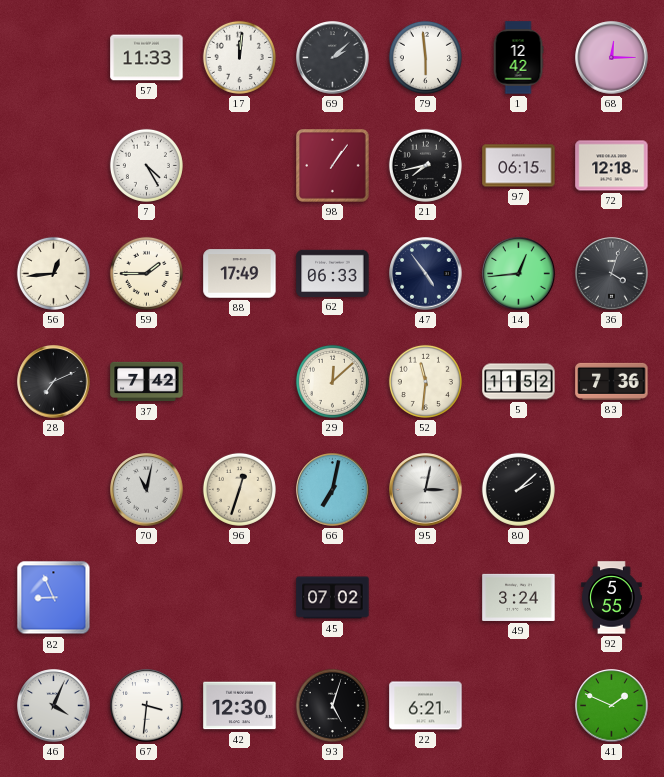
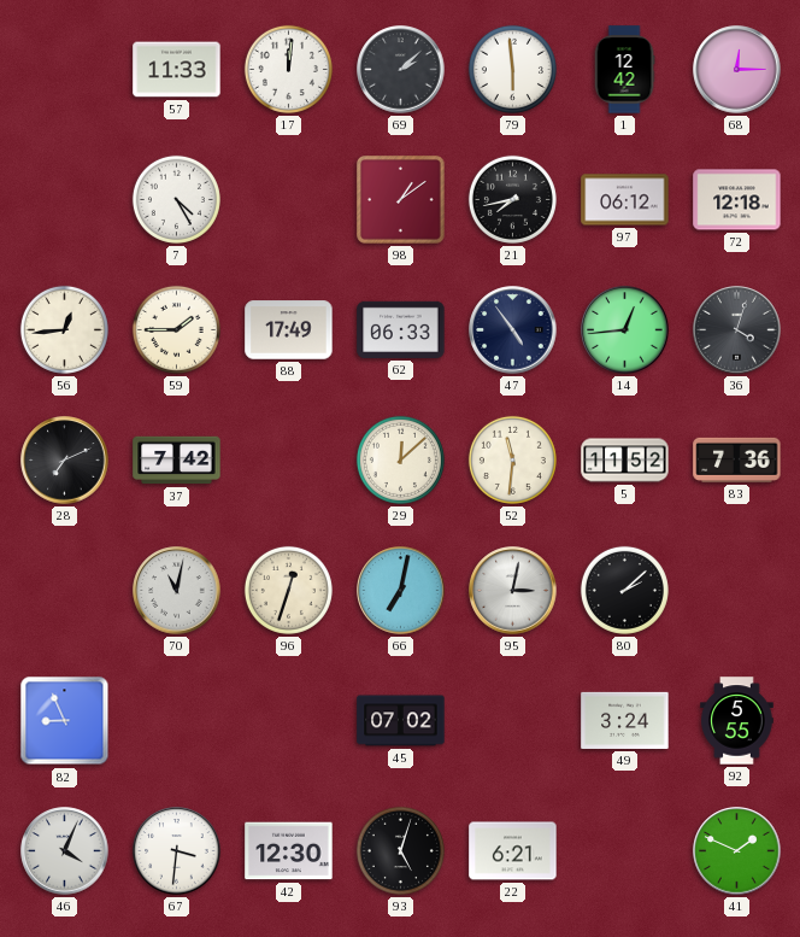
98: 1:06 -> 1:09
97: 06:15 -> 06:12
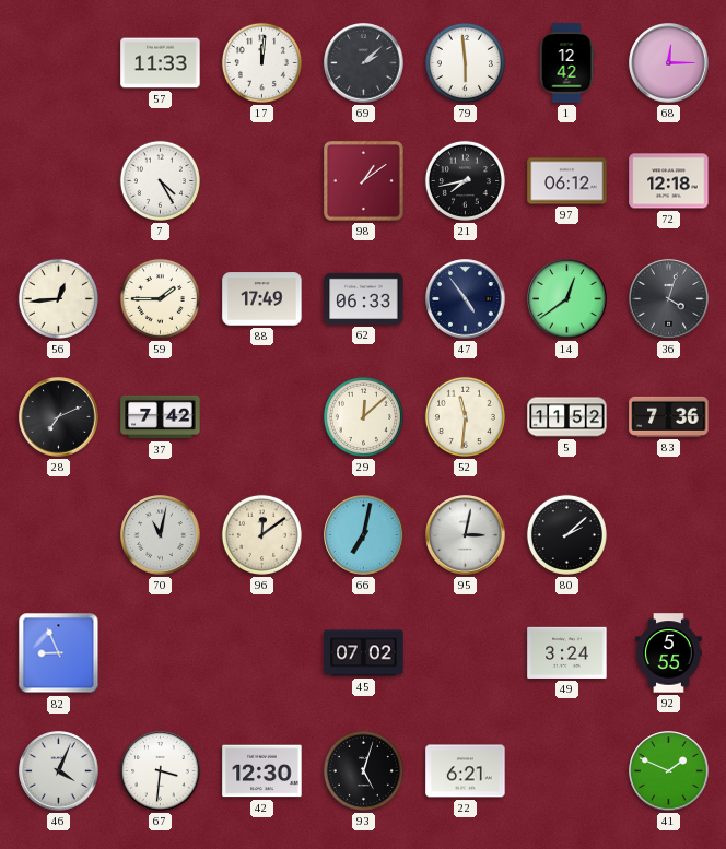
14: 12:44 -> 12:39
96: 12:33 -> 12:09
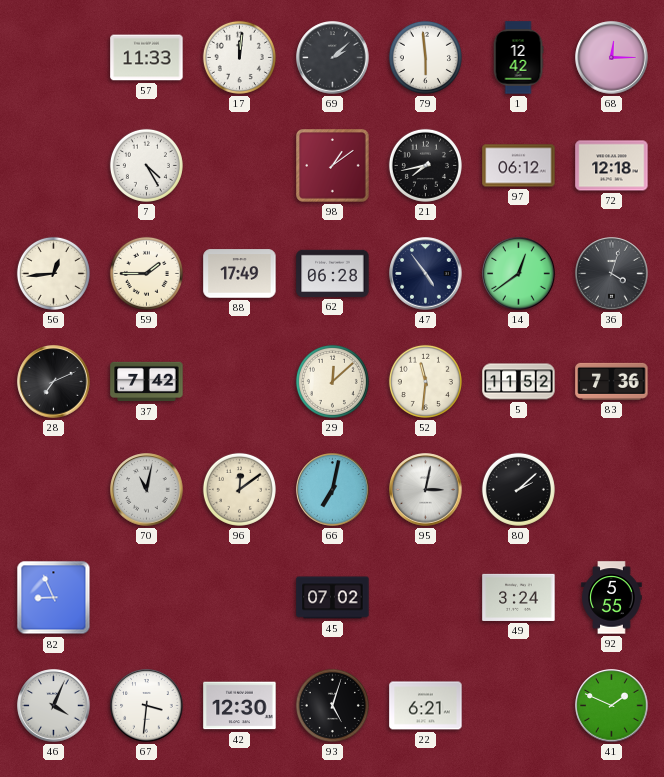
62: 06:33 -> 06:28
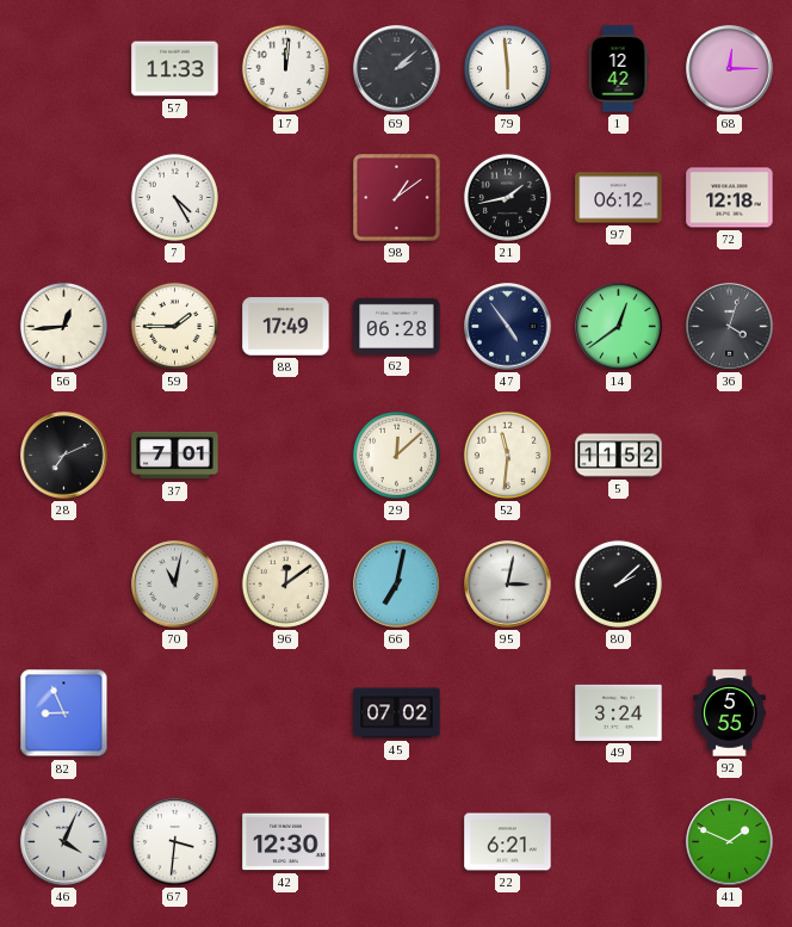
21: 7:43 -> 1:43
37: 7:42 -> 7:01
83: 7:36 -> none
93: 5:03 -> none
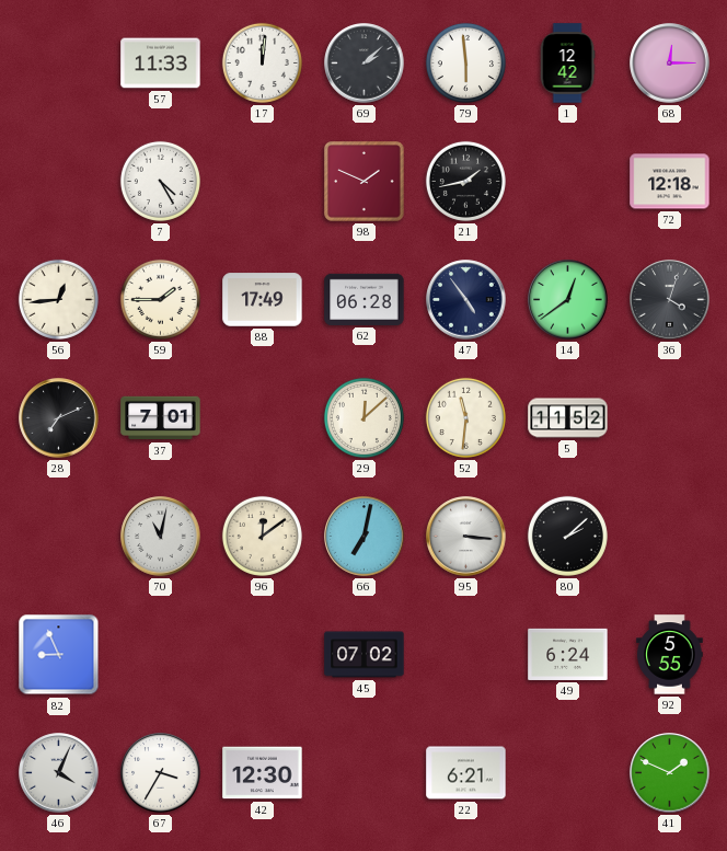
98: 1:09 -> 1:49
97: 06:12 -> none
95: 3:02 -> 3:16
49: 3:24 -> 6:24
67: 3:31 -> 3:35
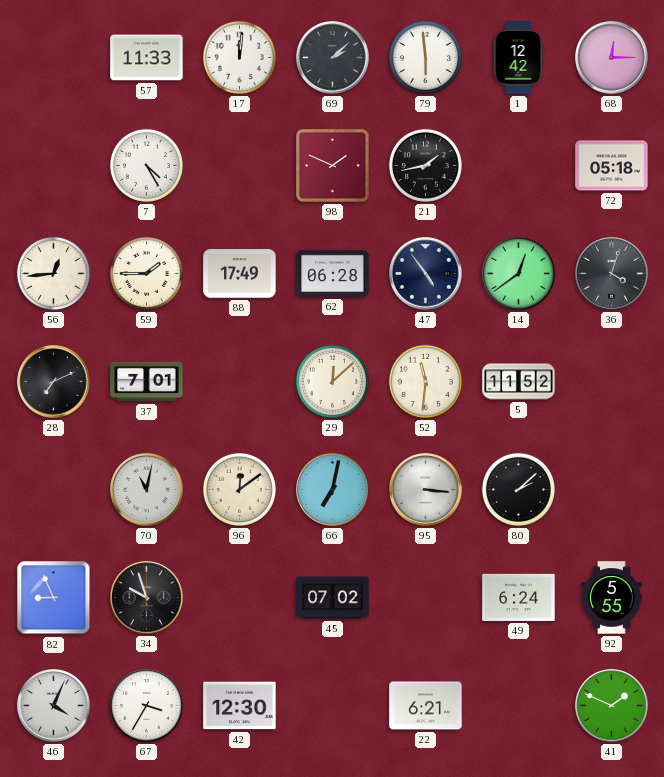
72: 12:18 -> 05:18
34: none -> 9:57
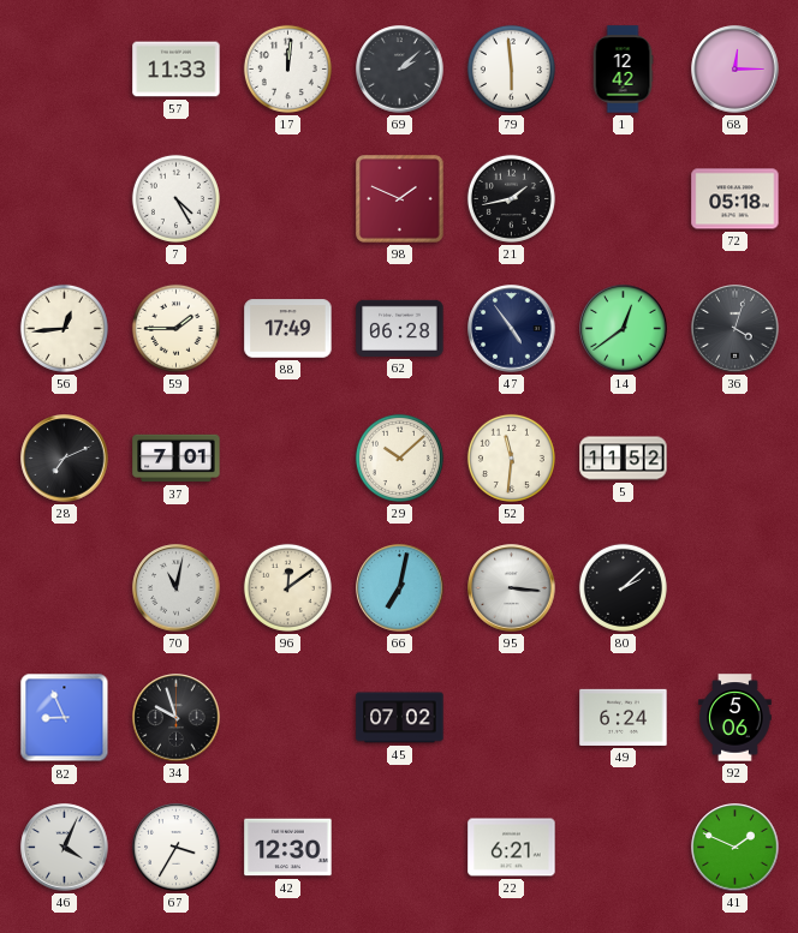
29: 12:08 -> 10:08
92: 5:55 -> 5:06
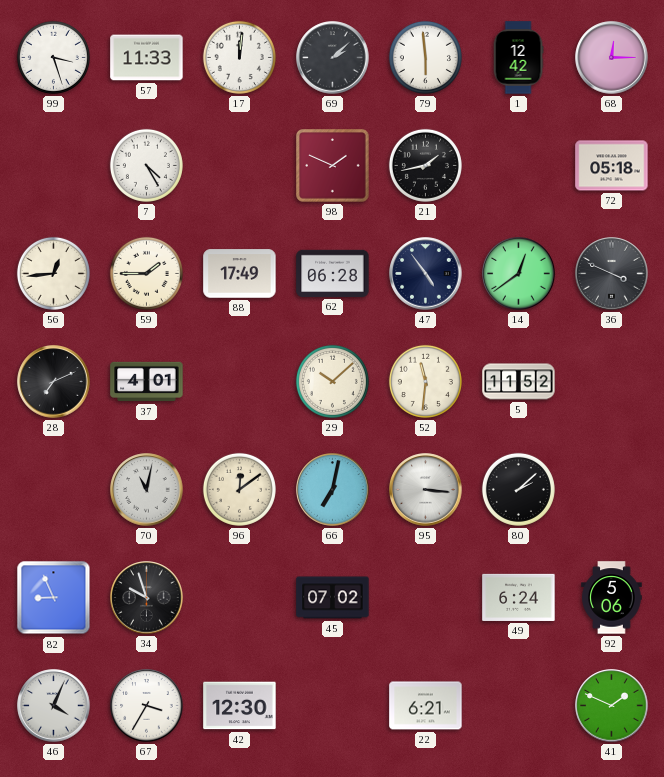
99: none -> 3:27
36: 4:03 -> 3:49
37: 7:01 -> 4:01
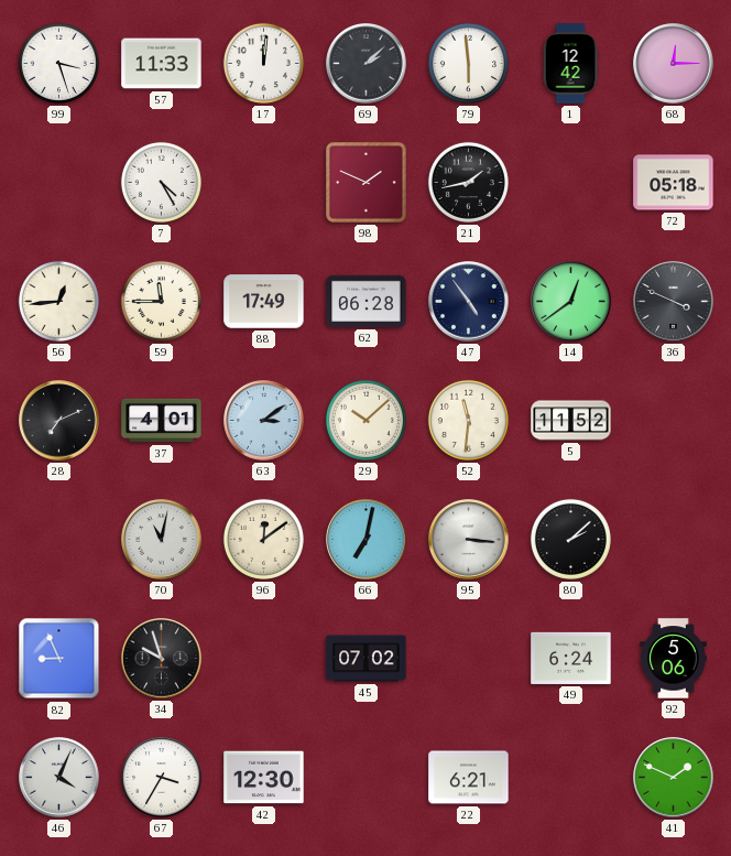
59: 1:45 -> 11:45
63: none -> 3:09
